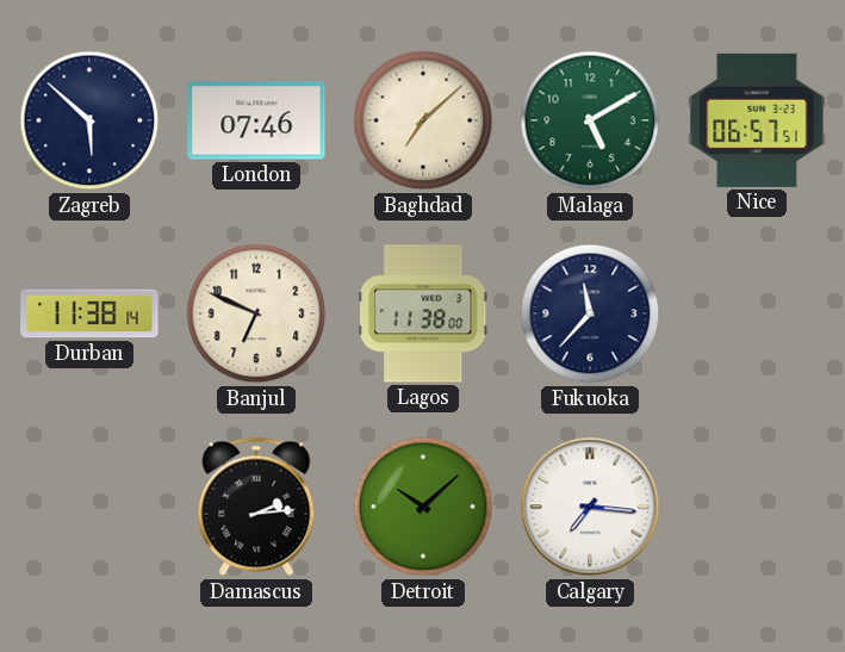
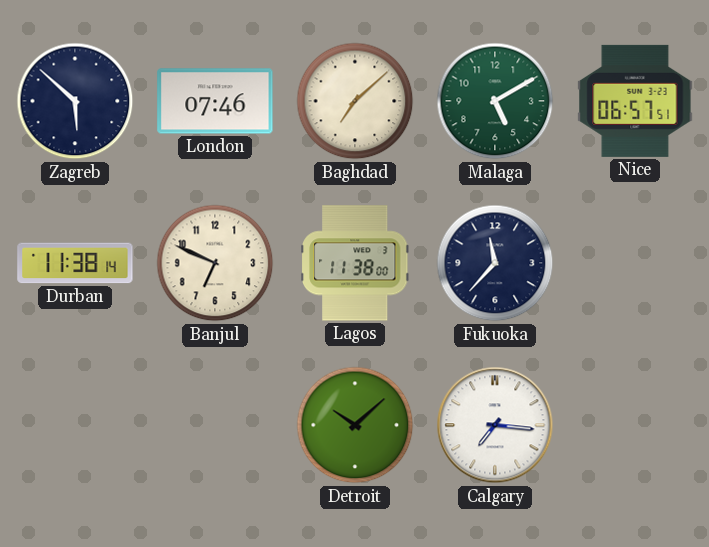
Damascus: 2:14 -> none
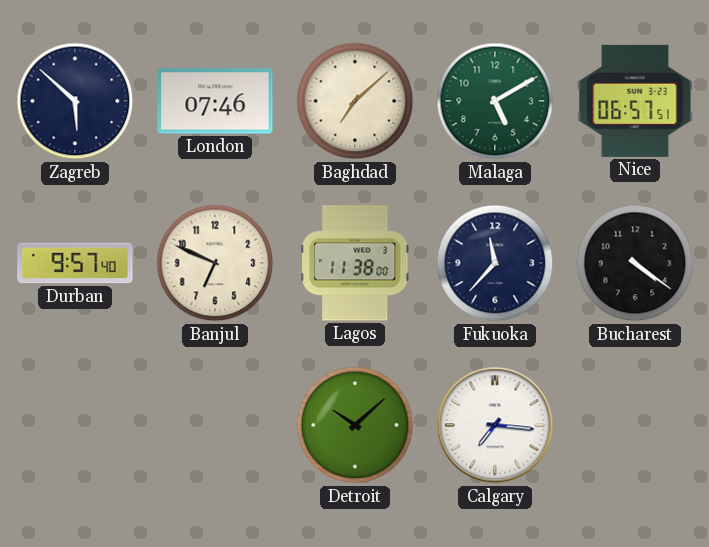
Durban: 11:38 -> 9:57
Bucharest: none -> 4:21
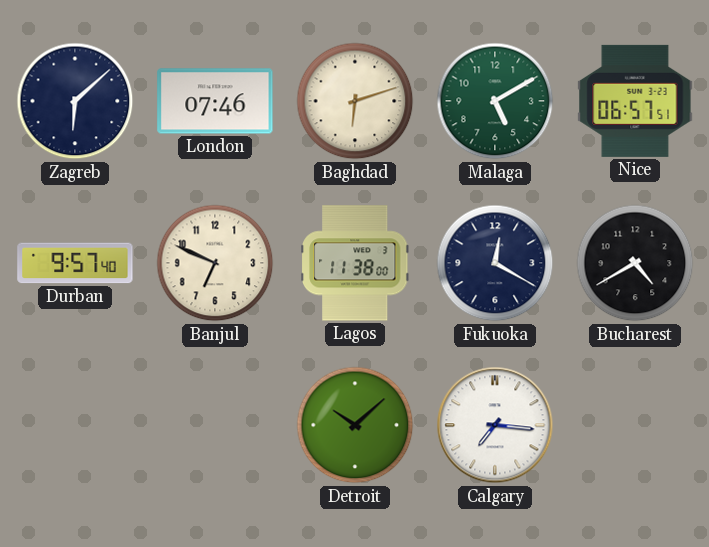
Zagreb: 5:52 -> 6:08
Baghdad: 7:08 -> 6:12
Fukuoka: 11:37 -> 12:20
Bucharest: 4:21 -> 4:40
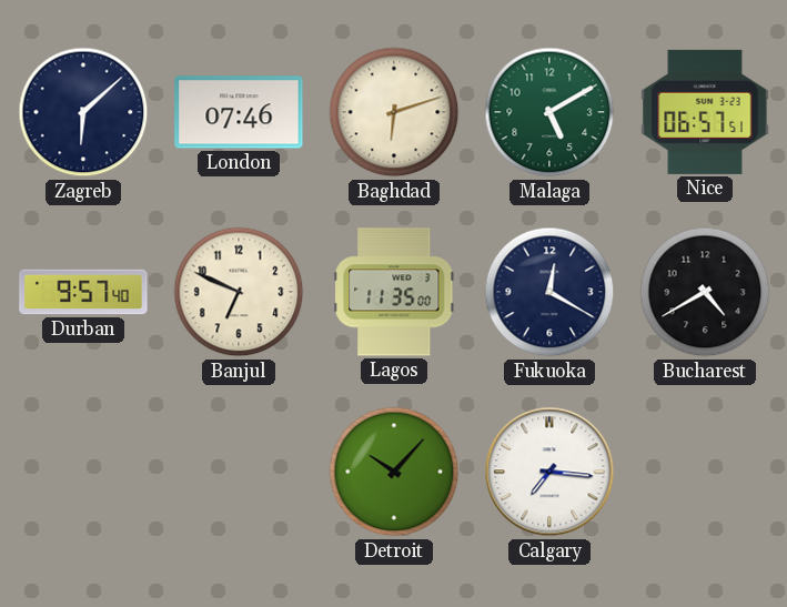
Lagos: 11:38 -> 11:35
Detroit: 10:08 -> 10:07
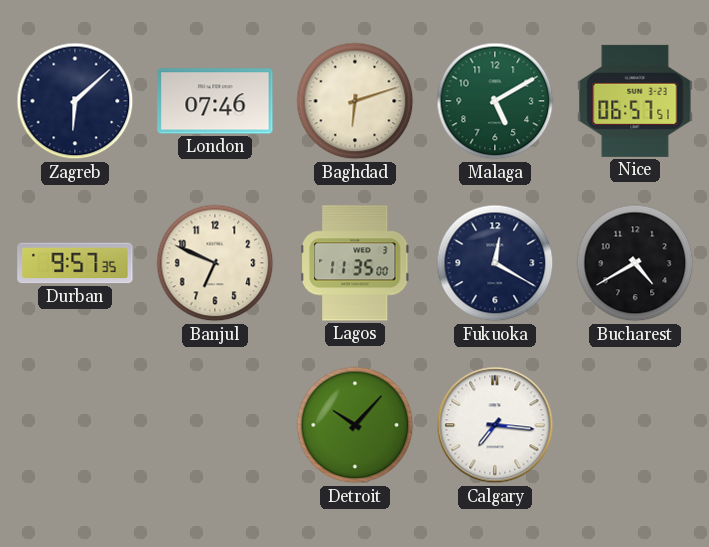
Durban: 9:57:40 -> 9:57:35
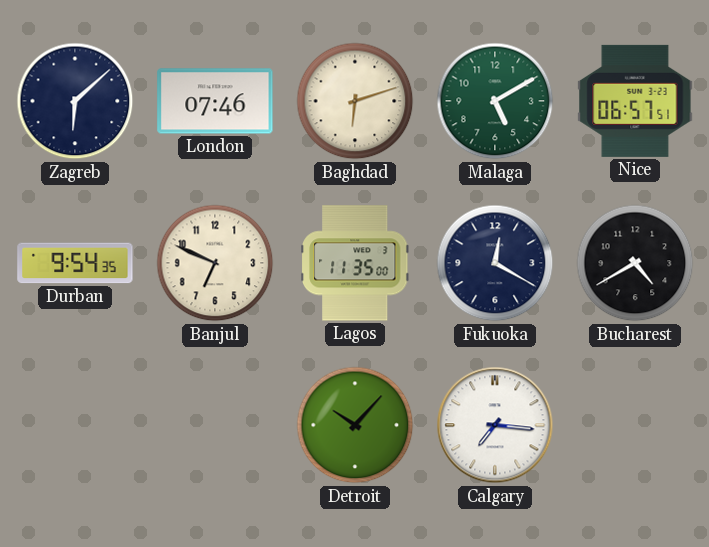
Durban: 9:57 -> 9:54
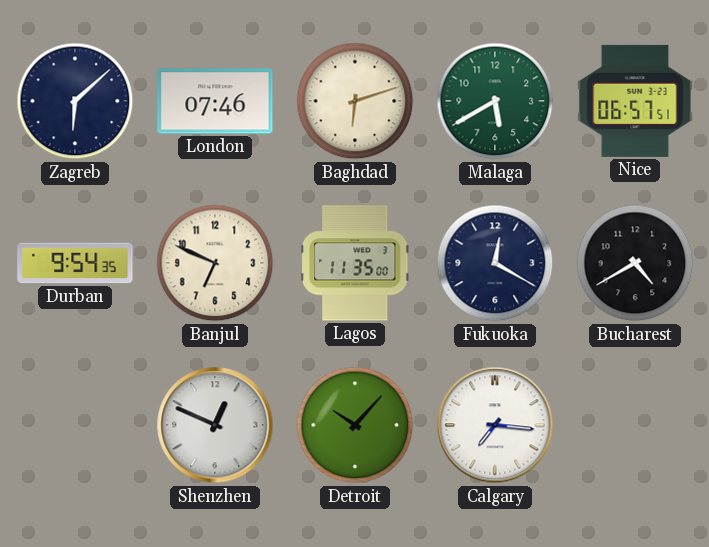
Malaga: 5:10 -> 5:40
Shenzhen: none -> 12:49
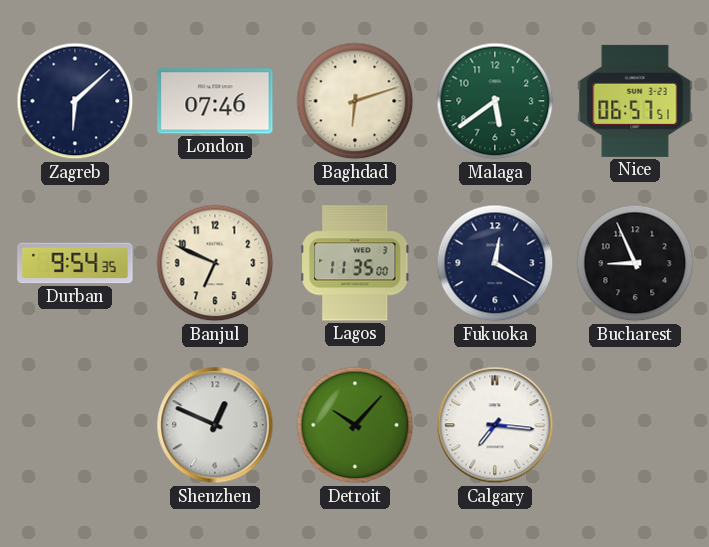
Malaga: 5:40 -> 5:39
Bucharest: 4:40 -> 8:56
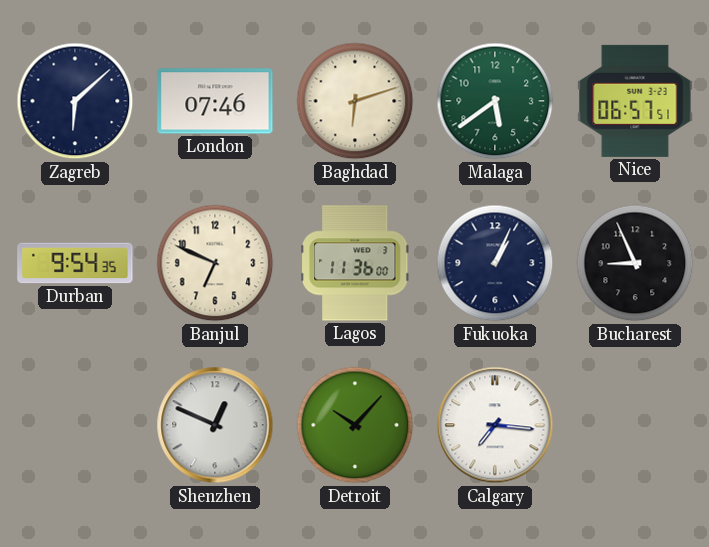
Lagos: 11:35 -> 11:36
Fukuoka: 12:20 -> 1:04
